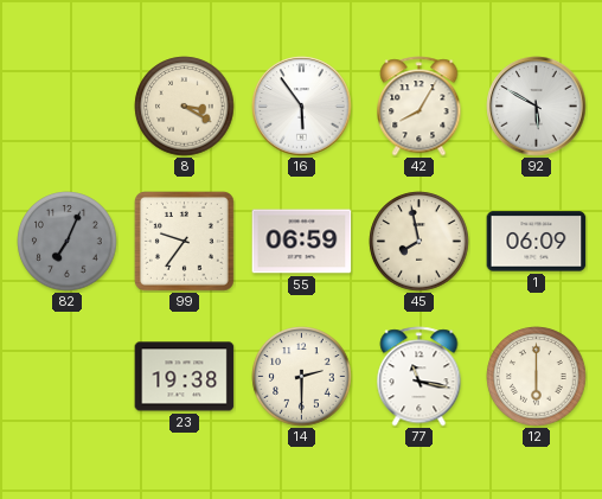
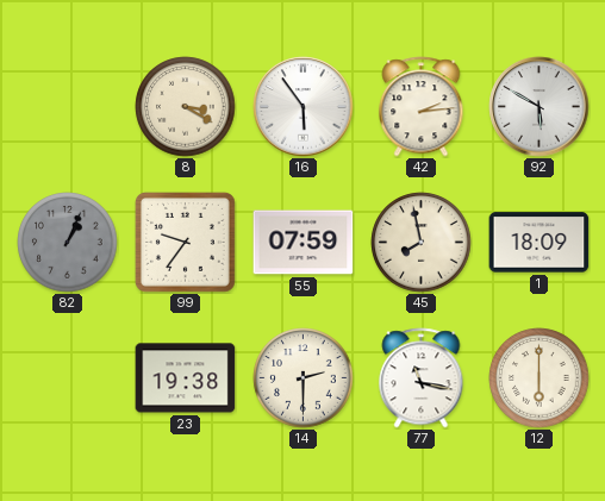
42: 8:05 -> 2:14
82: 7:04 -> 1:04
55: 06:59 -> 07:59
1: 06:09 -> 18:09
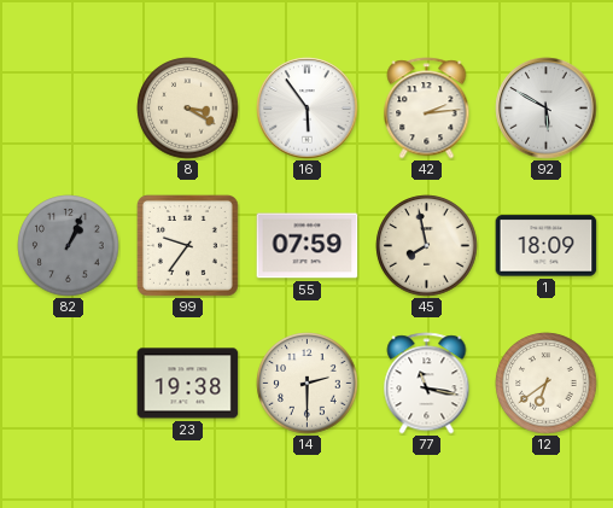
12: 6:00 -> 6:39
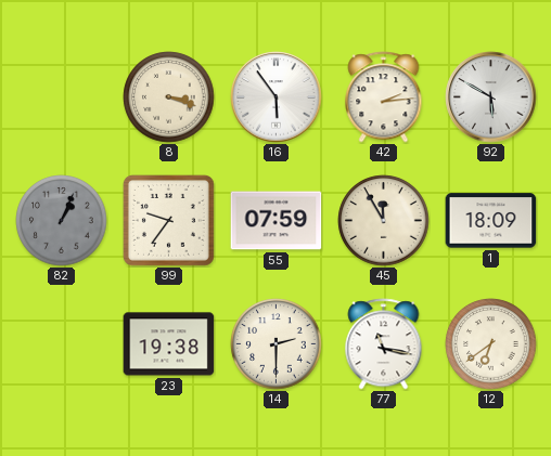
8: 3:20 -> 3:18
45: 7:58 -> 11:55
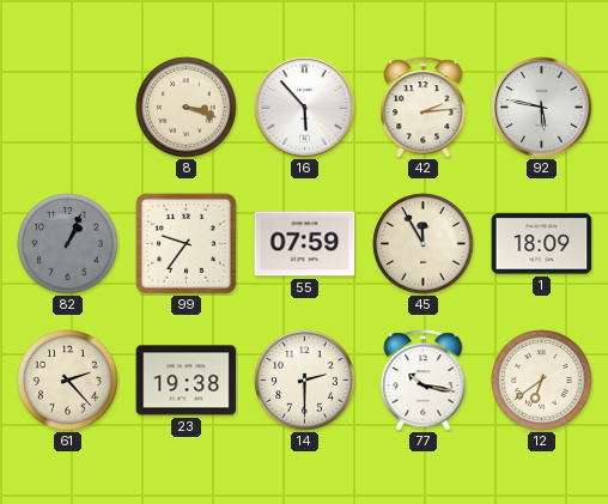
16: 5:54 -> 5:53
92: 5:50 -> 5:47
61: none -> 2:23
77: 11:17 -> 10:17
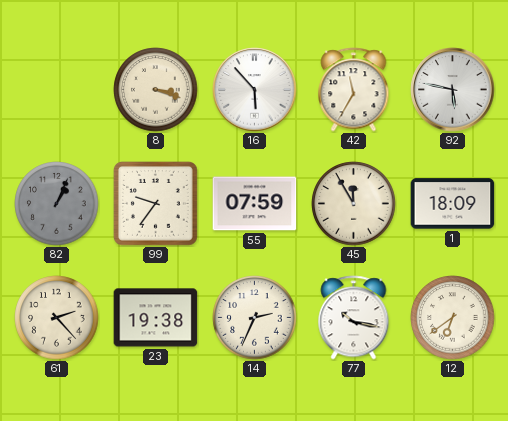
42: 2:14 -> 11:35
14: 2:30 -> 2:34
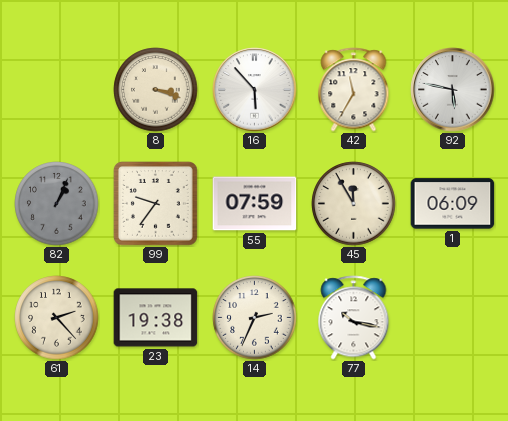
1: 18:09 -> 06:09
12: 6:39 -> none
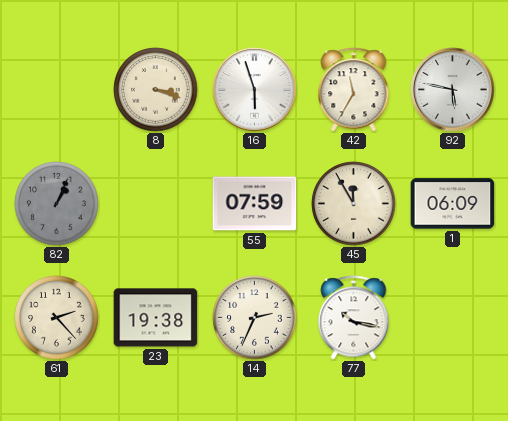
16: 5:53 -> 5:57
99: 9:36 -> none
